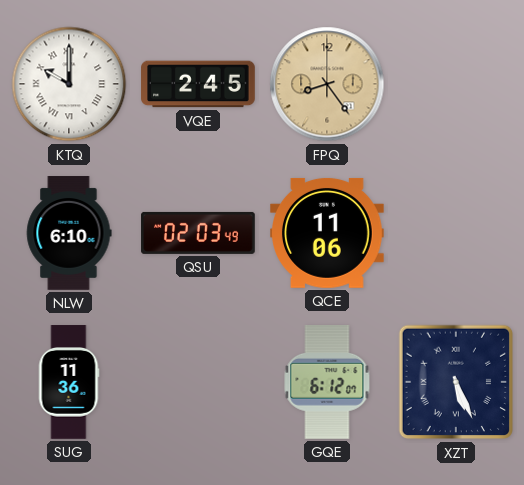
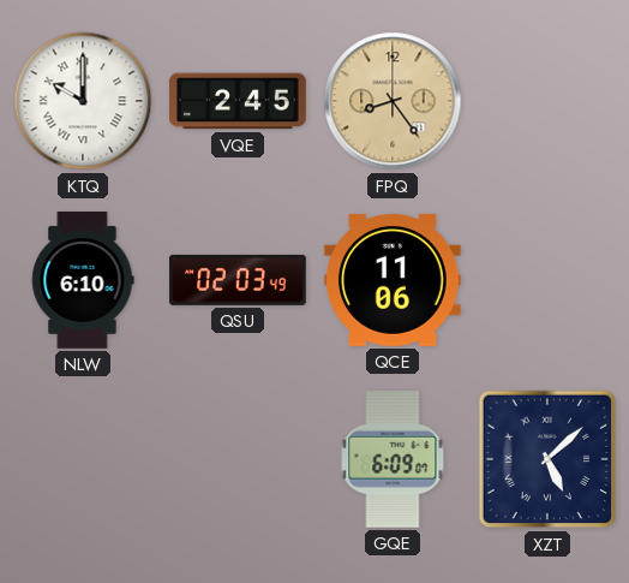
SUG: 11:36 -> none
GQE: 6:12 -> 6:09
XZT: 5:26 -> 5:08
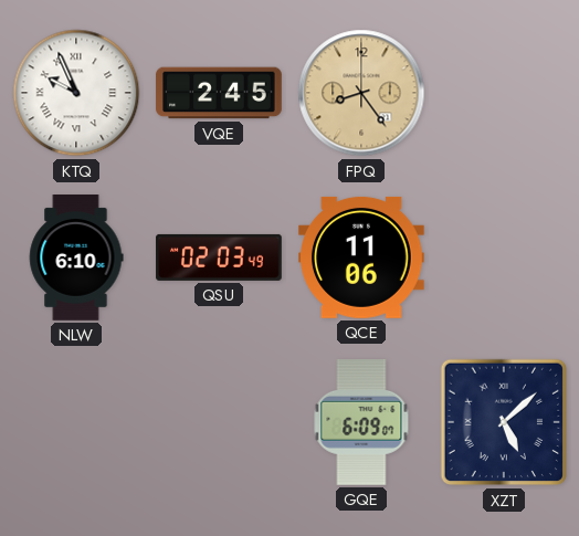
KTQ: 10:00 -> 9:56
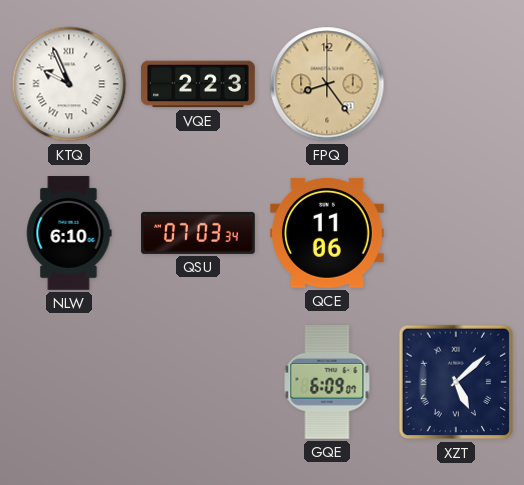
VQE: 2:45 -> 2:23
QSU: 02:03 -> 07:03
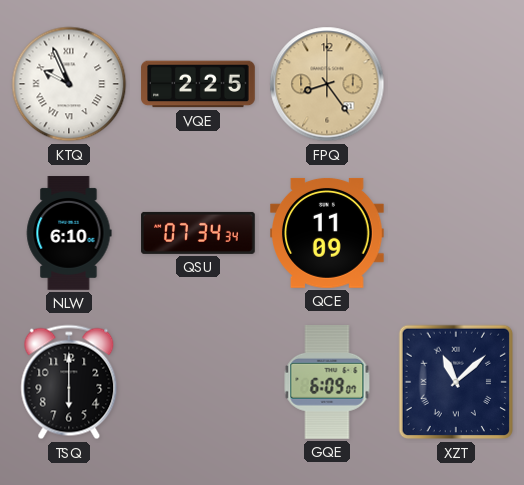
VQE: 2:23 -> 2:25
QSU: 07:03 -> 07:34
QCE: 11:06 -> 11:09
TSQ: none -> 6:00
XZT: 5:08 -> 11:08
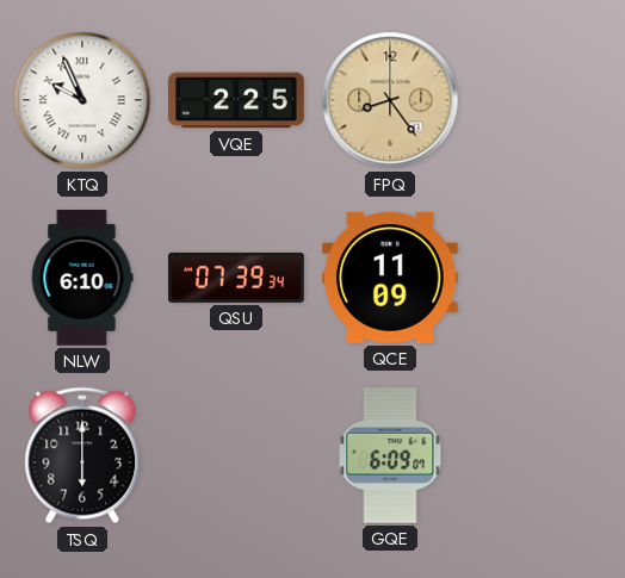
QSU: 07:34 -> 07:39
XZT: 11:08 -> none
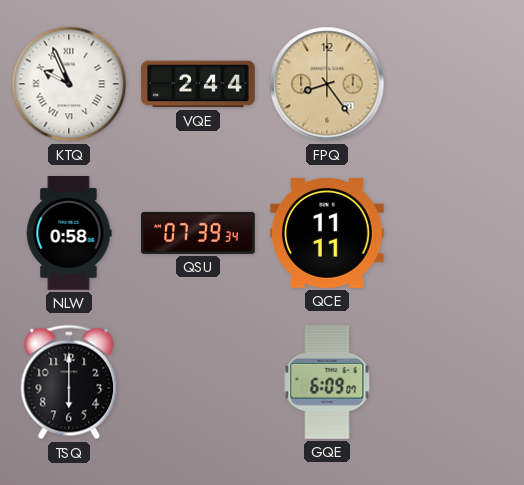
VQE: 2:25 -> 2:44
NLW: 6:10 -> 0:58
QCE: 11:09 -> 11:11
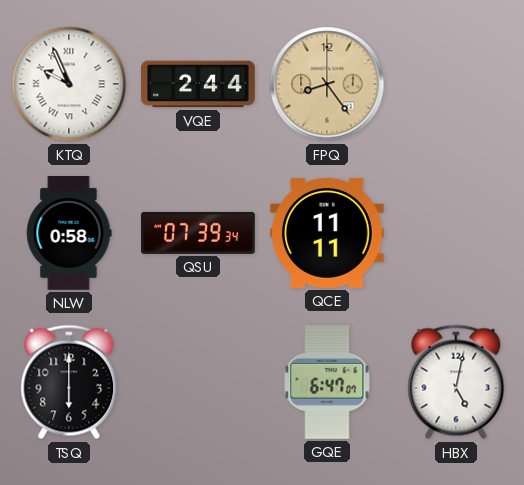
GQE: 6:09 -> 6:47
HBX: none -> 5:02
